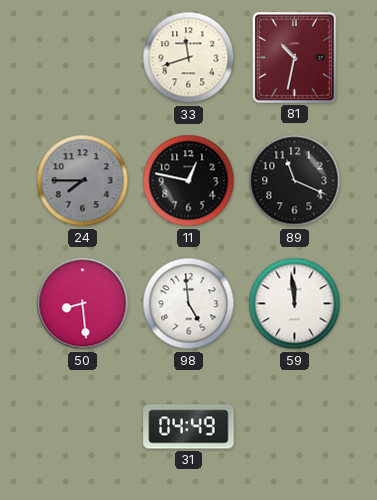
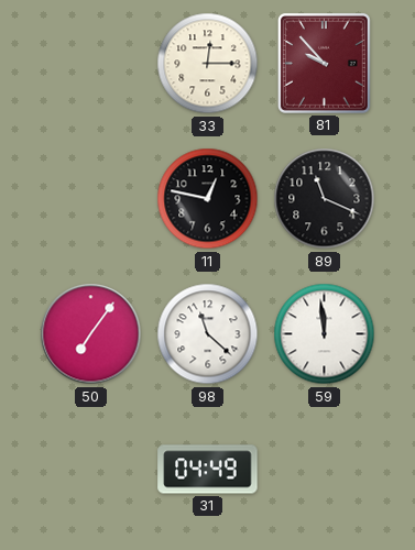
33: 11:42 -> 12:15
81: 10:32 -> 9:53
24: 7:45 -> none
50: 8:29 -> 7:06
98: 4:59 -> 11:22
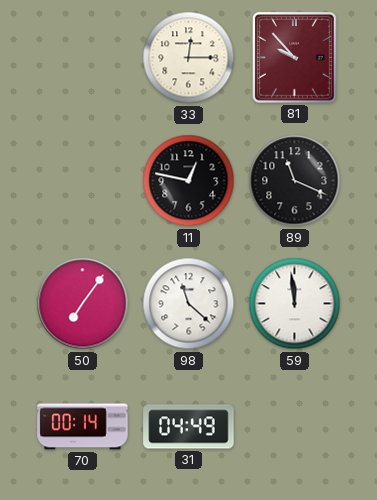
70: none -> 00:14
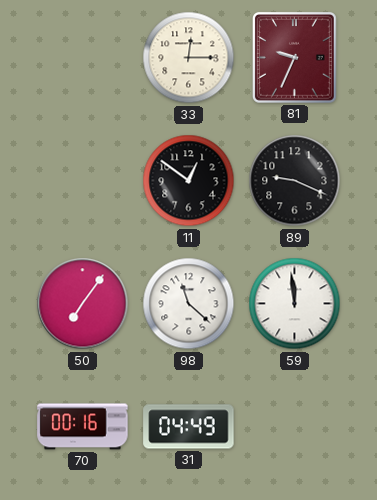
81: 9:53 -> 9:34
11: 12:47 -> 12:51
89: 11:19 -> 9:19
70: 00:14 -> 00:16
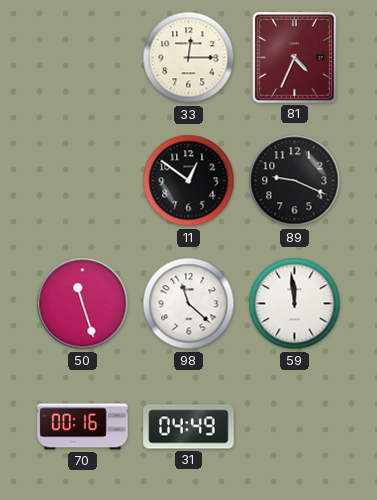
81: 9:34 -> 4:34
50: 7:06 -> 11:27
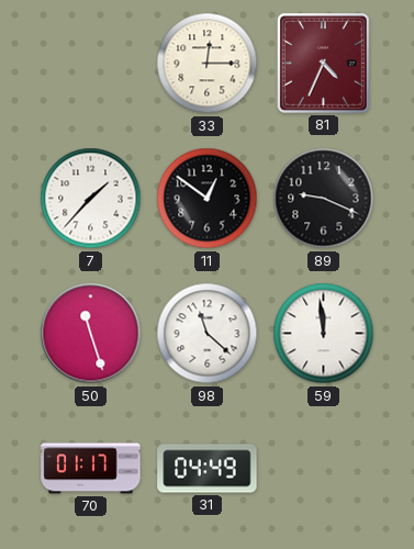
7: none -> 1:37
70: 00:16 -> 01:17
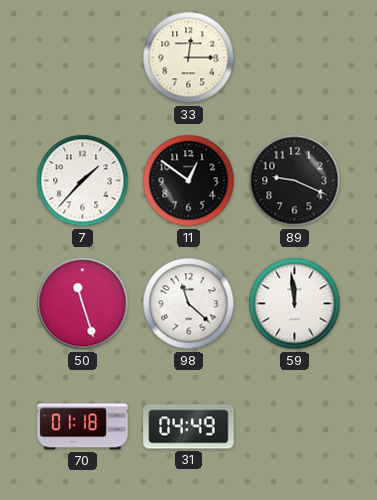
81: 4:34 -> none
70: 01:17 -> 01:18
